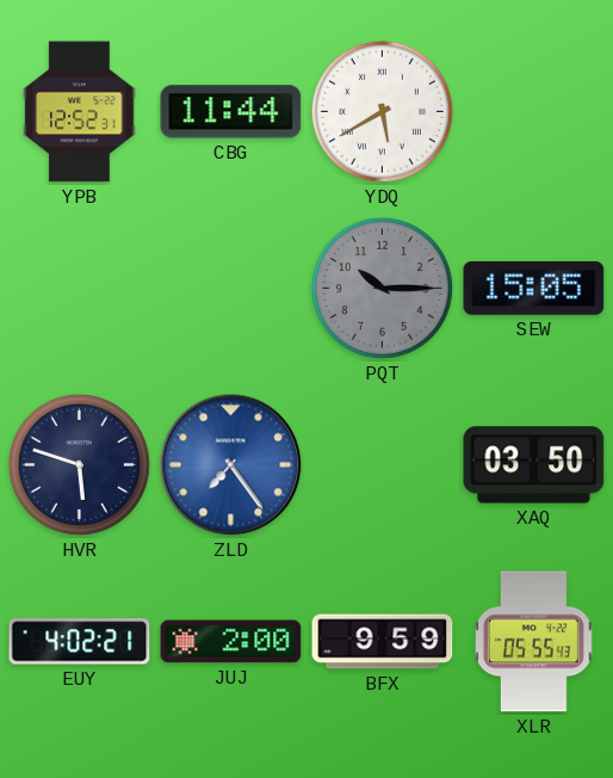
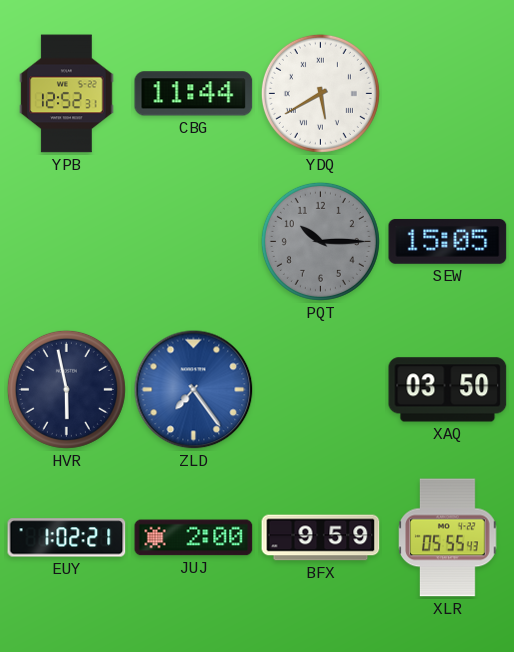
HVR: 5:48 -> 5:58
EUY: 4:02 -> 1:02
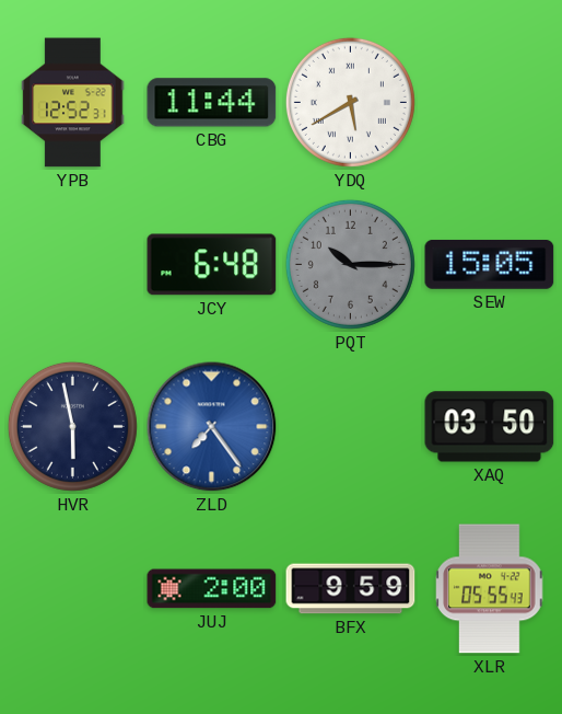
JCY: none -> 6:48
EUY: 1:02 -> none
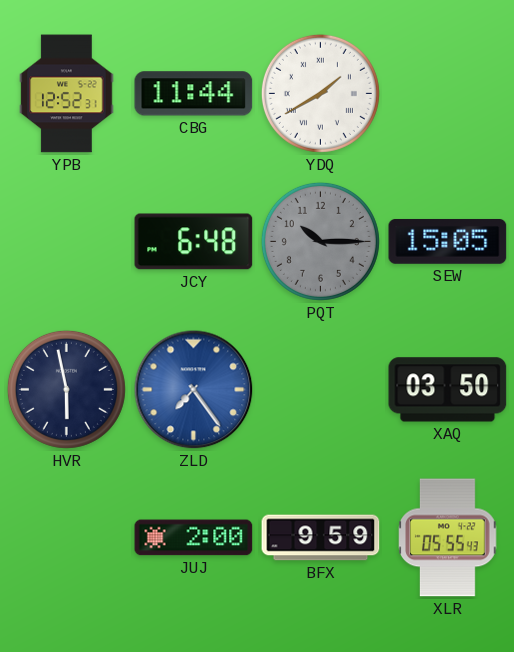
YDQ: 5:40 -> 1:40
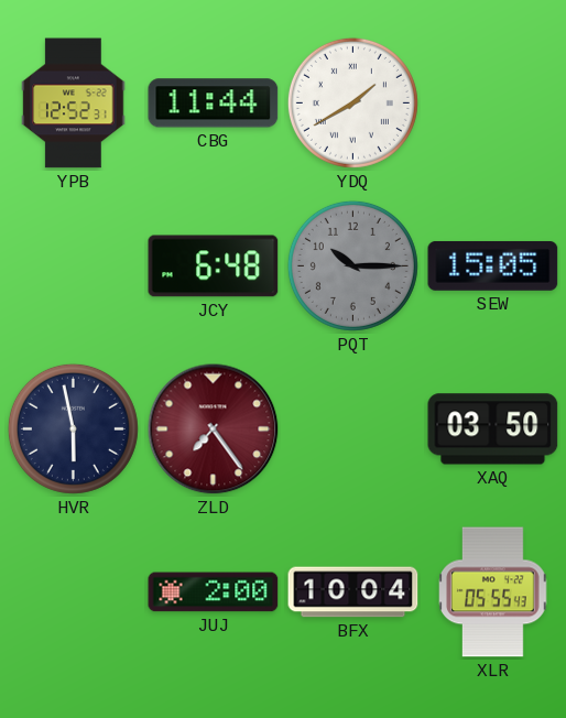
ZLD dial: blue -> burgundy
BFX: 9:59 -> 10:04
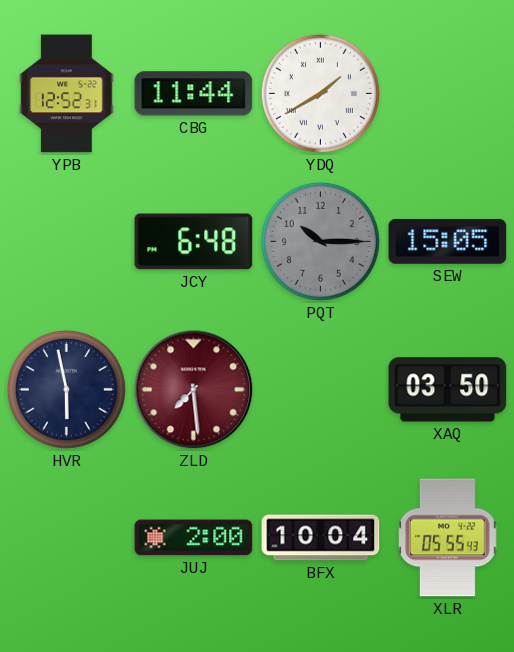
ZLD: 7:24 -> 7:29
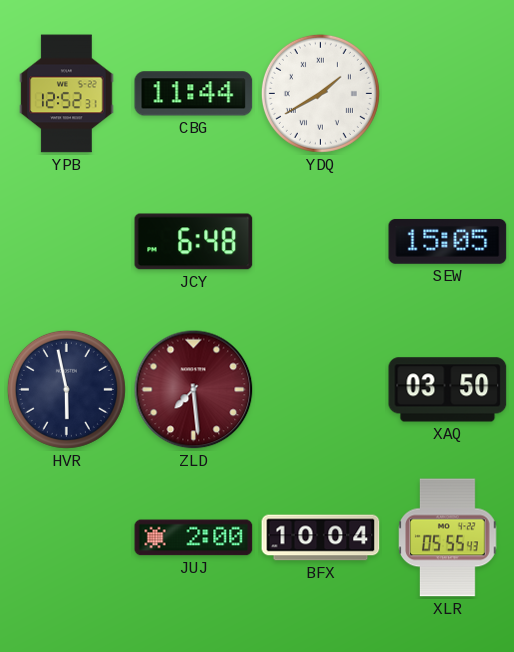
PQT: 10:15 -> none
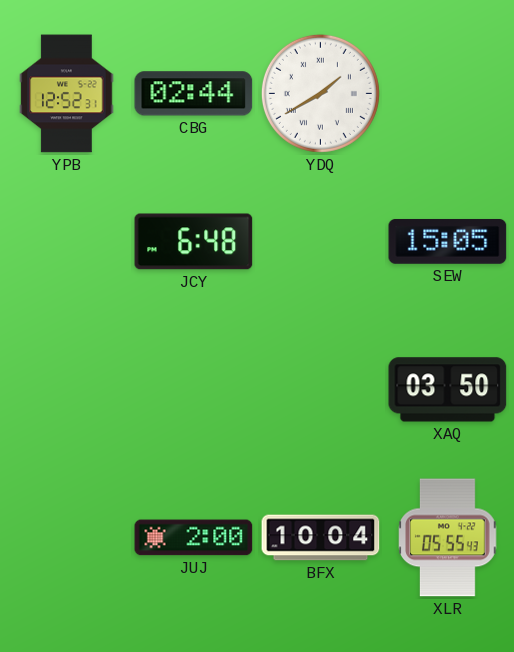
CBG: 11:44 -> 02:44
HVR: 5:58 -> none
ZLD: 7:29 -> none
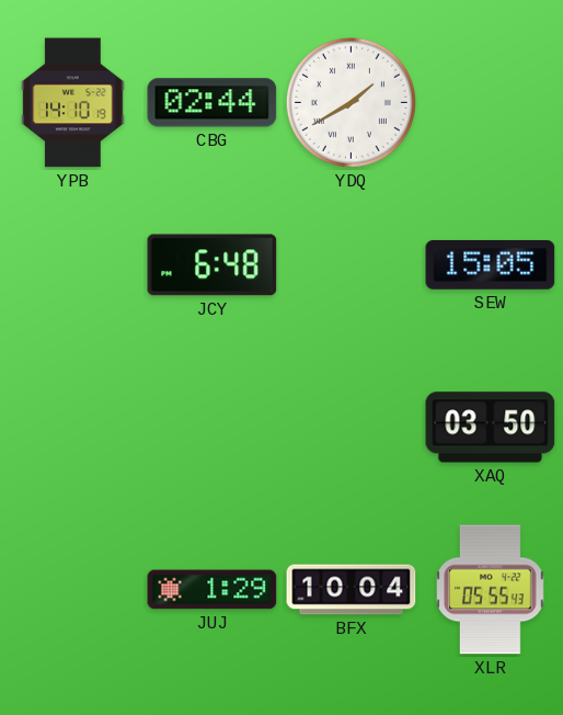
YPB: 12:52 -> 14:10
JUJ: 2:00 -> 1:29
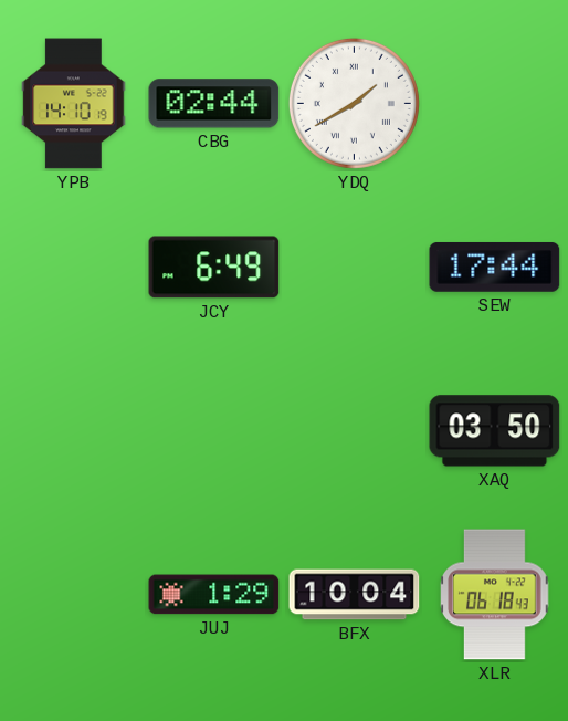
JCY: 6:48 -> 6:49
SEW: 15:05 -> 17:44
XLR: 05:55 -> 06:18
